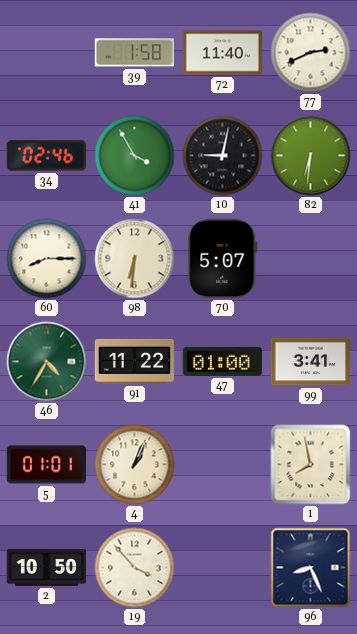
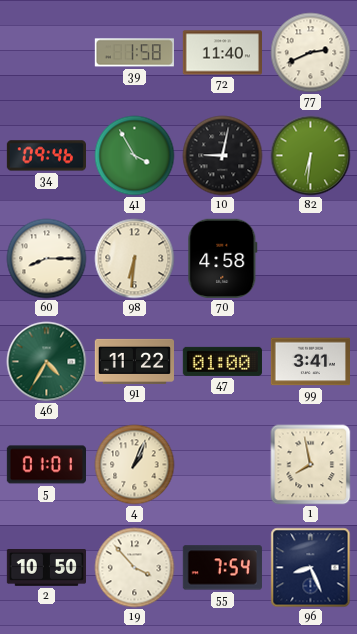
34: 02:46 -> 09:46
70: 5:07 -> 4:58
55: none -> 7:54
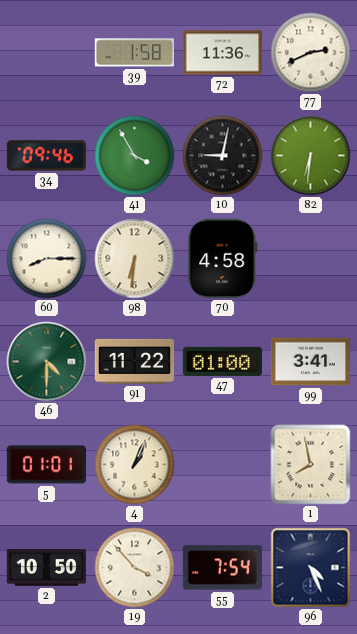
72: 11:40 -> 11:36
46: 4:35 -> 4:30
96: 8:26 -> 4:26
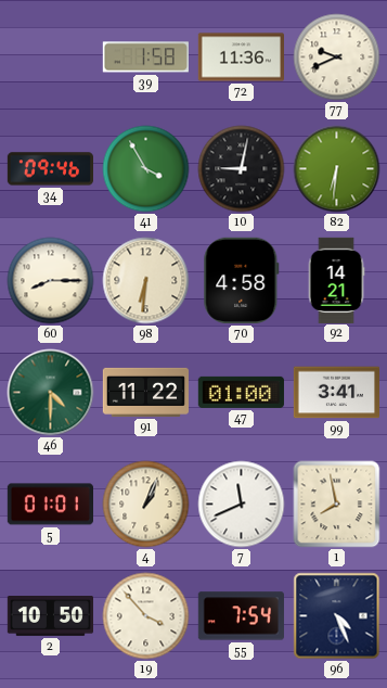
77: 2:41 -> 9:41
92: none -> 14:21
7: none -> 11:41
